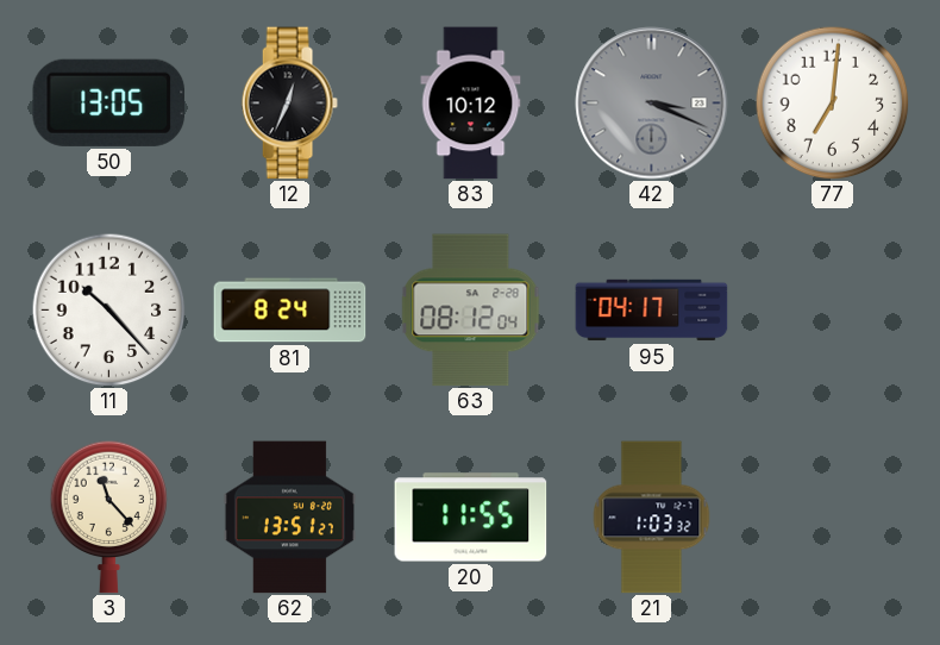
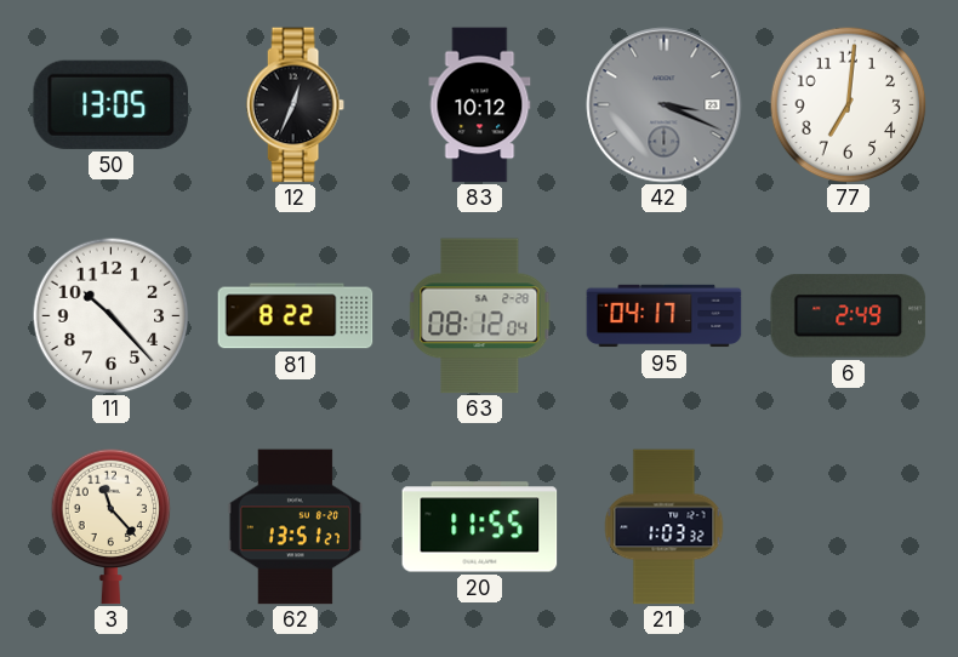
81: 8:24 -> 8:22
6: none -> 2:49
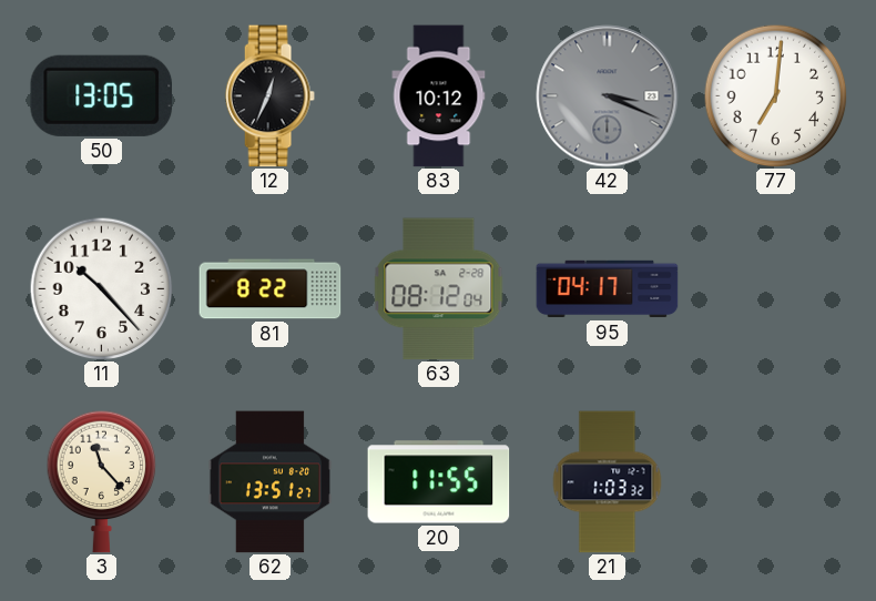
6: 2:49 -> none
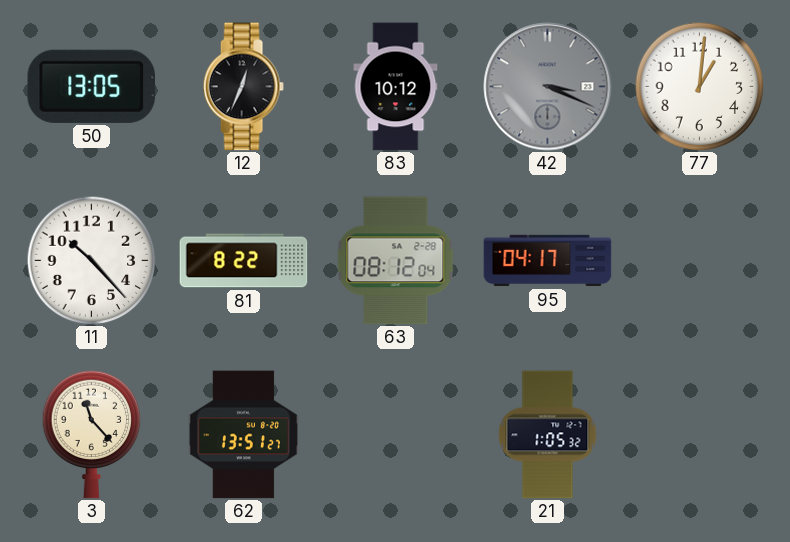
77: 7:01 -> 1:01
20: 11:55 -> none
21: 1:03 -> 1:05
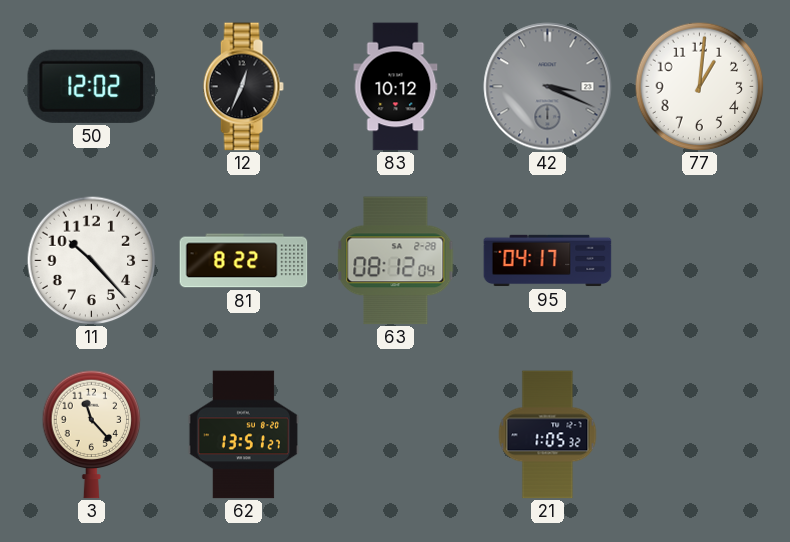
50: 13:05 -> 12:02
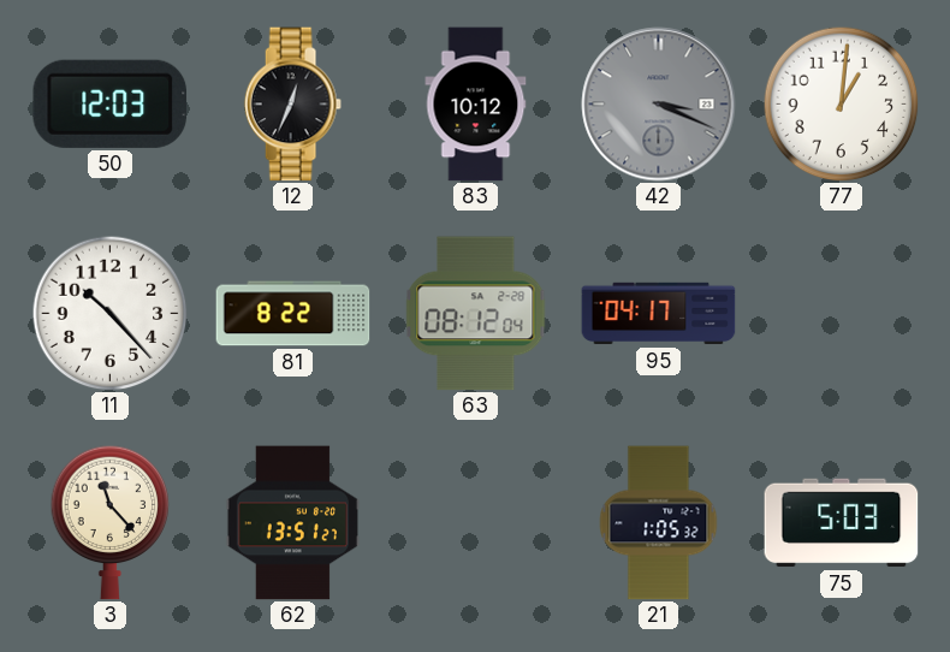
50: 12:02 -> 12:03
75: none -> 5:03
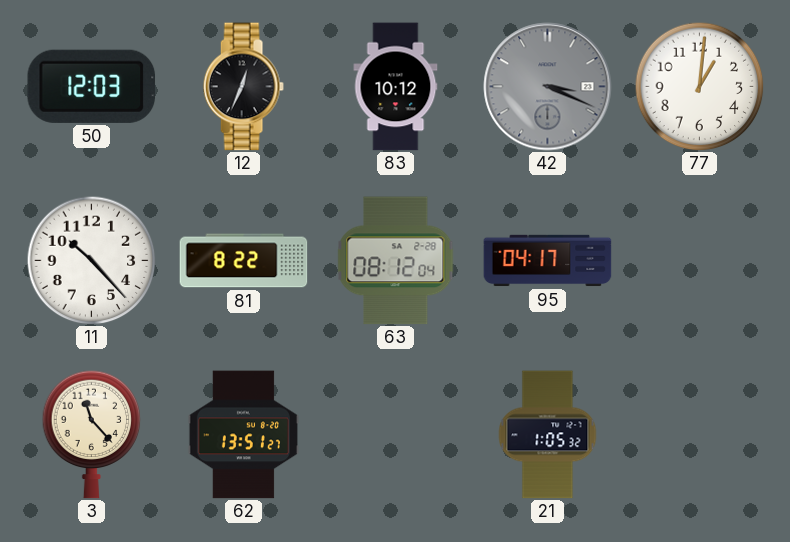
75: 5:03 -> none
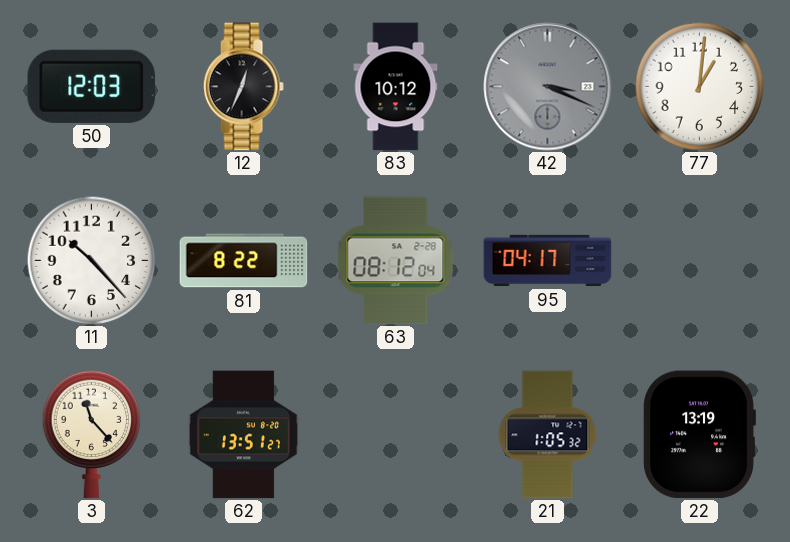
22: none -> 13:19
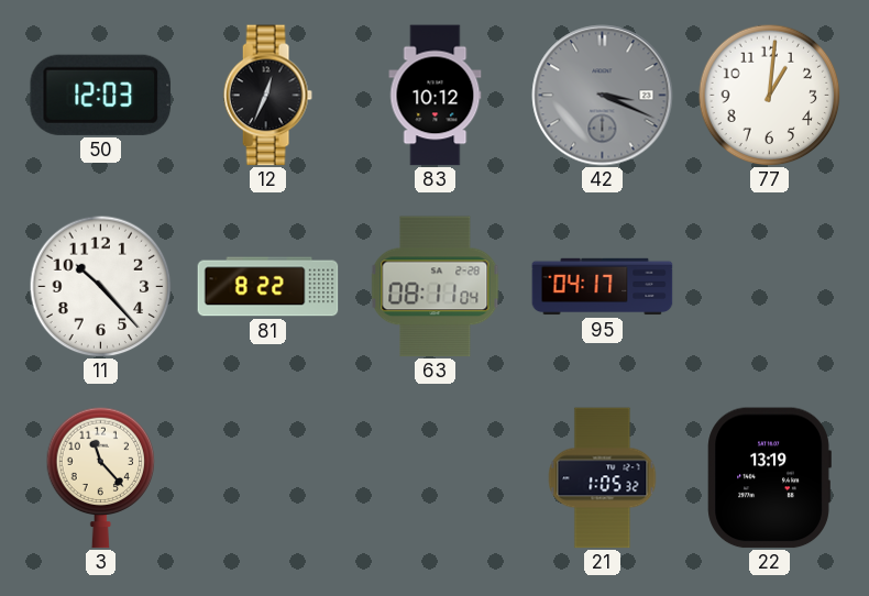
63: 08:12 -> 08:11
62: 13:51 -> none
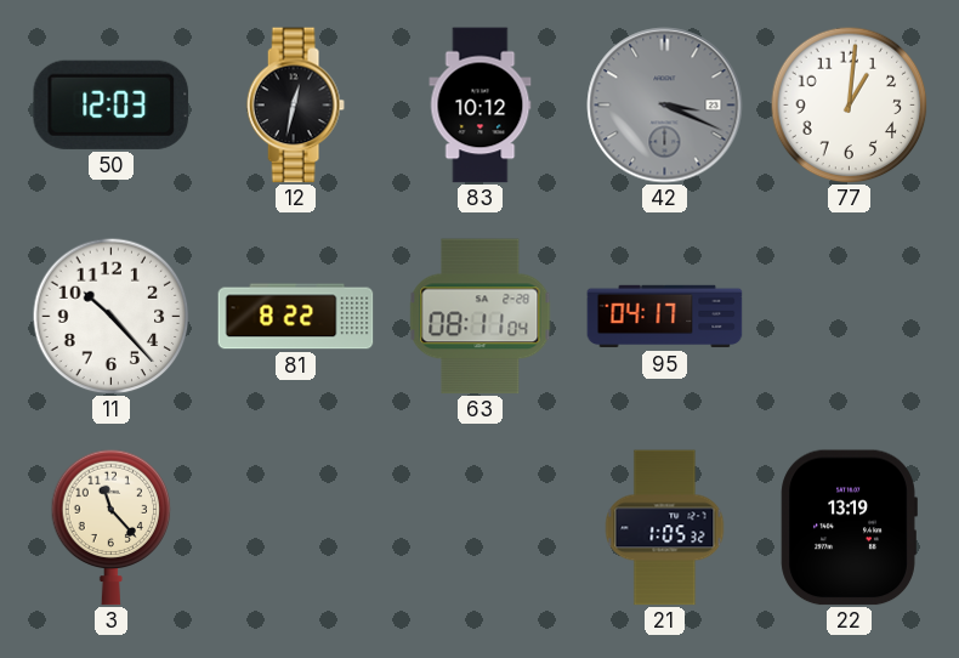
12: 12:34 -> 12:32
